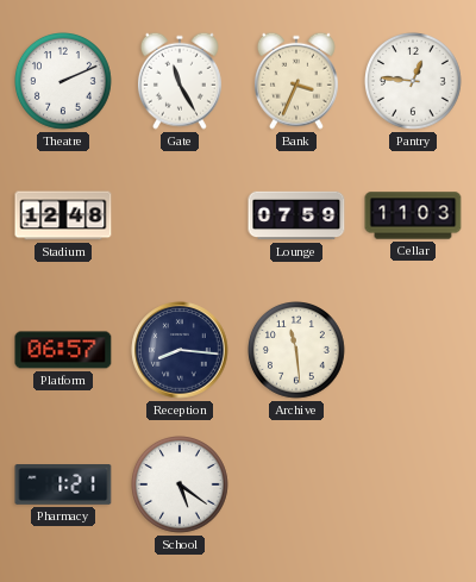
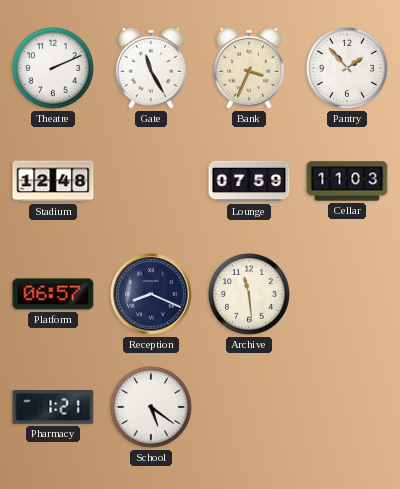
Pantry: 12:46 -> 1:53
Reception: 8:16 -> 8:19
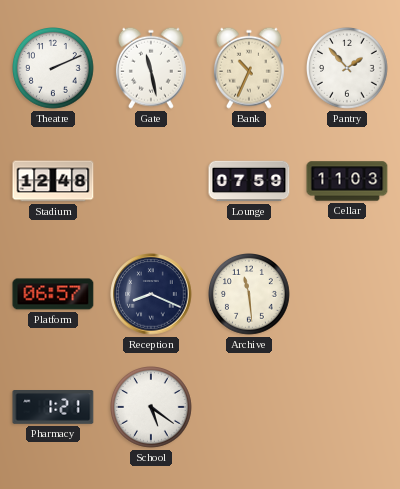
Gate: 11:25 -> 11:28
Bank: 3:34 -> 10:34
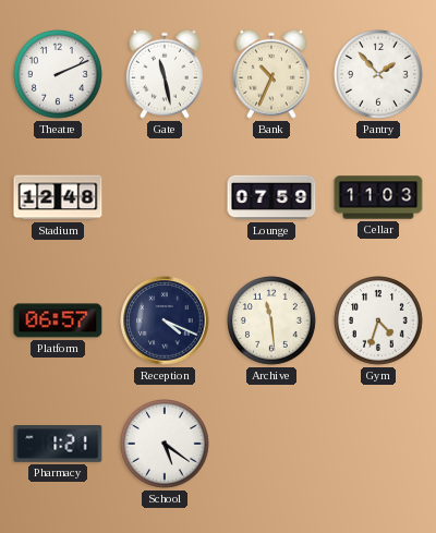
Reception: 8:19 -> 4:19
Gym: none -> 4:33
